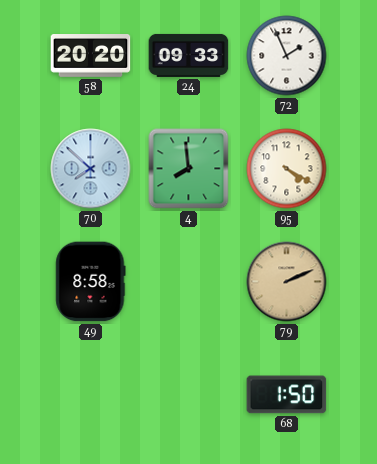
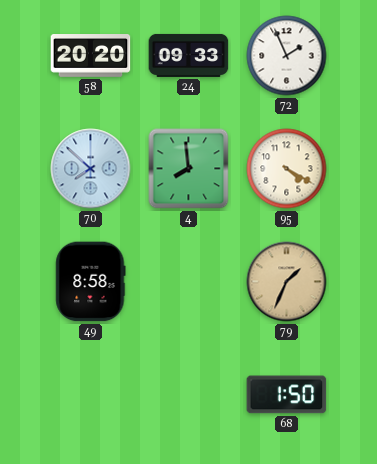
79: 2:11 -> 1:34
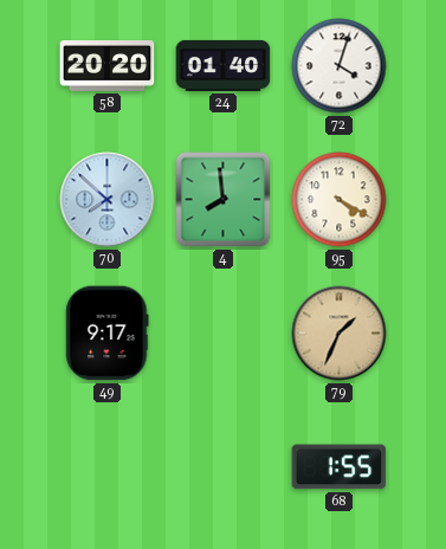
24: 09:33 -> 01:40
72: 1:56 -> 4:03
49: 8:58 -> 9:17
68: 1:50 -> 1:55
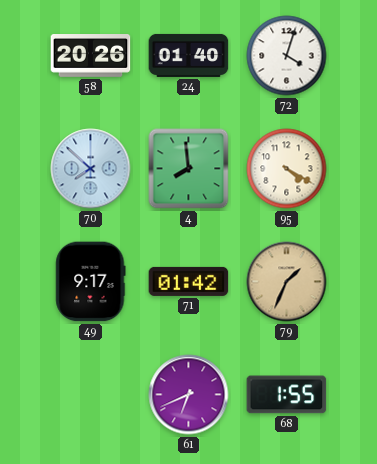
58: 20:20 -> 20:26
71: none -> 01:42
61: none -> 6:41
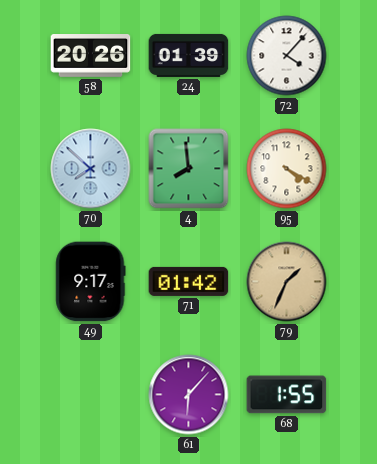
24: 01:40 -> 01:39
72: 4:03 -> 4:07
61: 6:41 -> 6:07
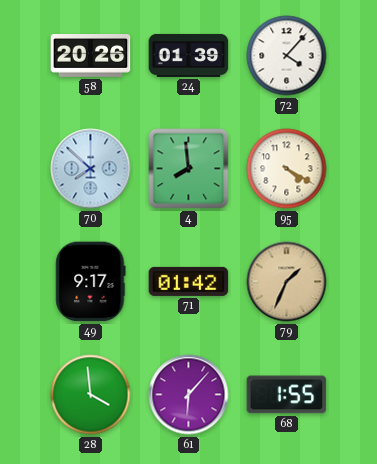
28: none -> 3:59
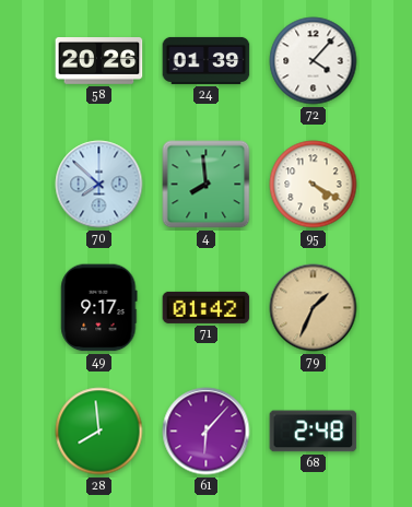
28: 3:59 -> 7:59
68: 1:55 -> 2:48
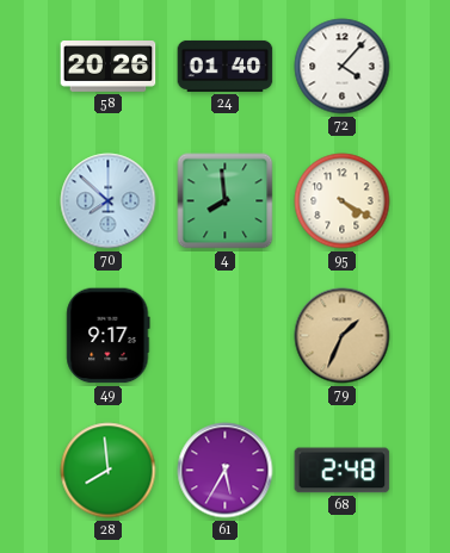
24: 01:39 -> 01:40
71: 01:42 -> none
61: 6:07 -> 5:35
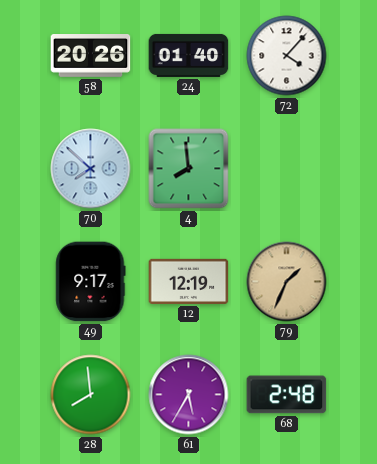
95: 4:20 -> none
12: none -> 12:19
